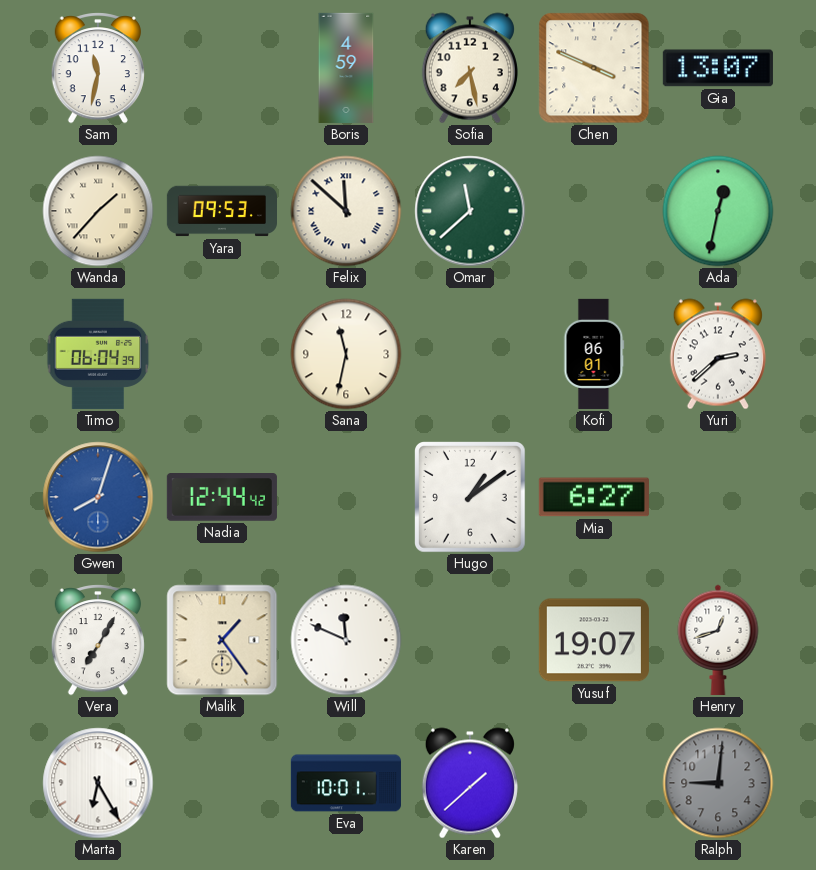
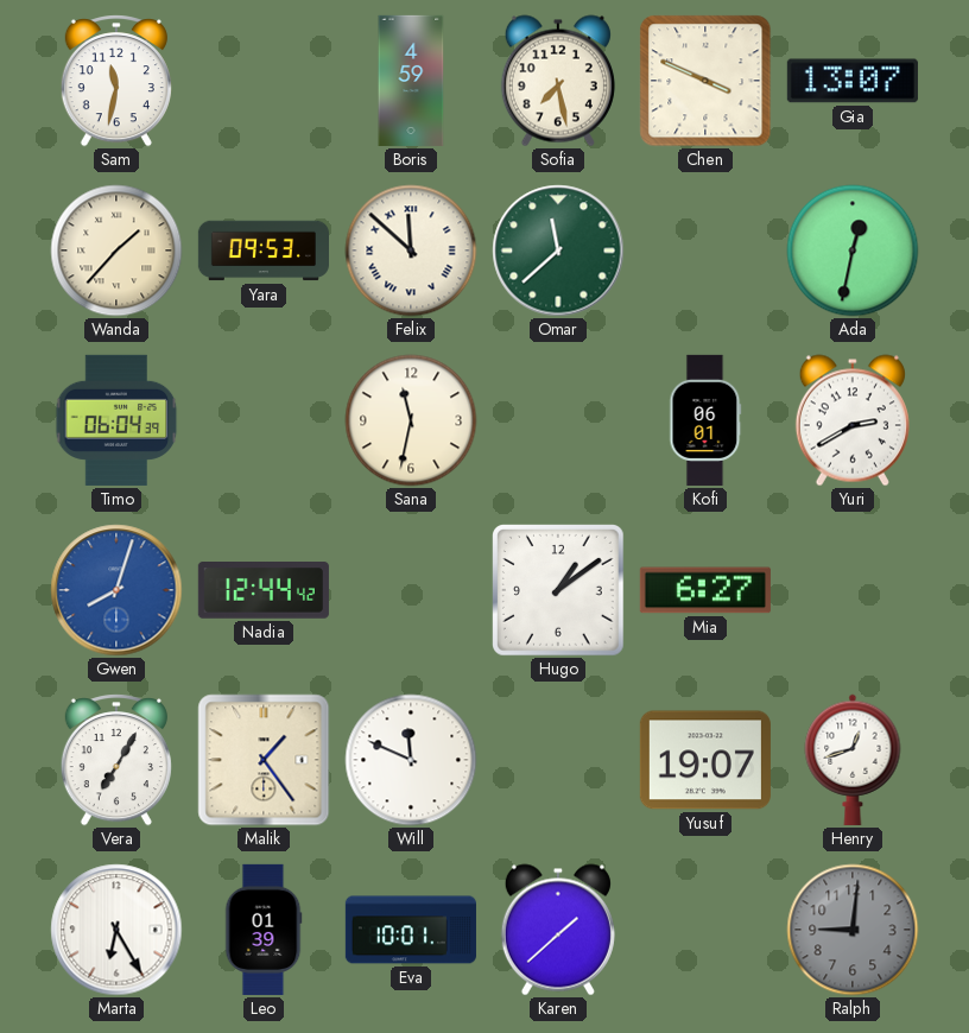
Yuri: 2:38 -> 2:40
Leo: none -> 01:39
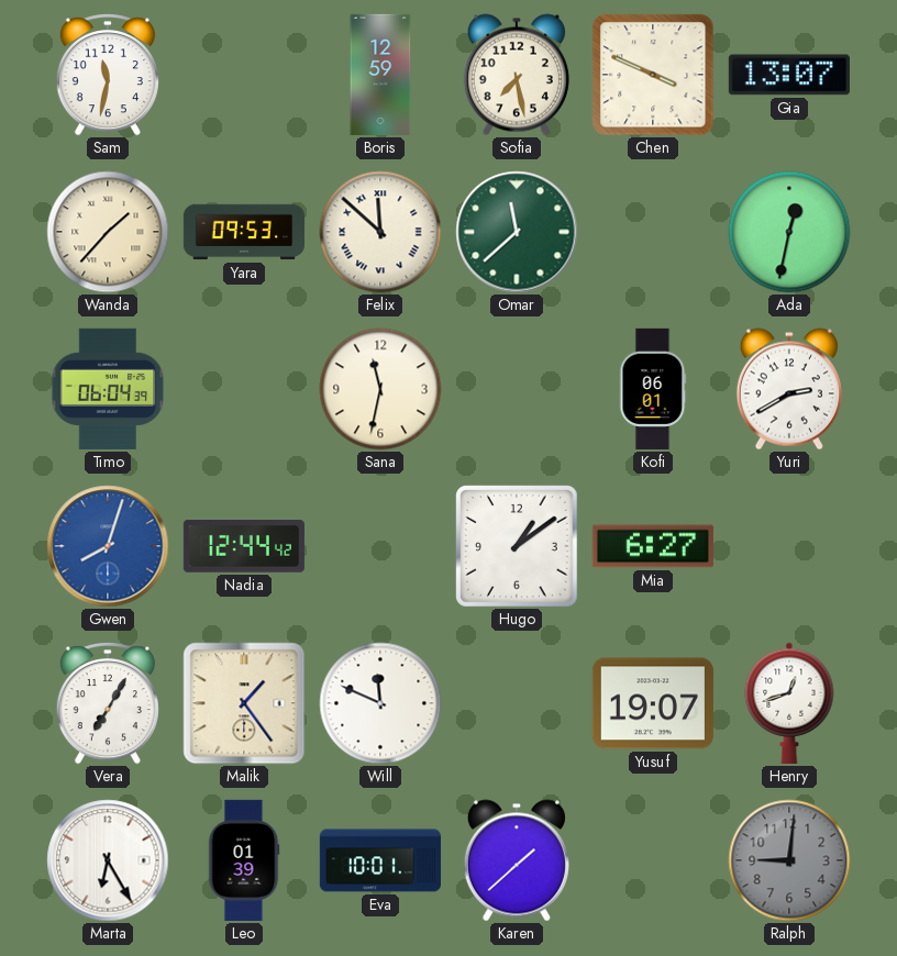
Boris: 4:59 -> 12:59
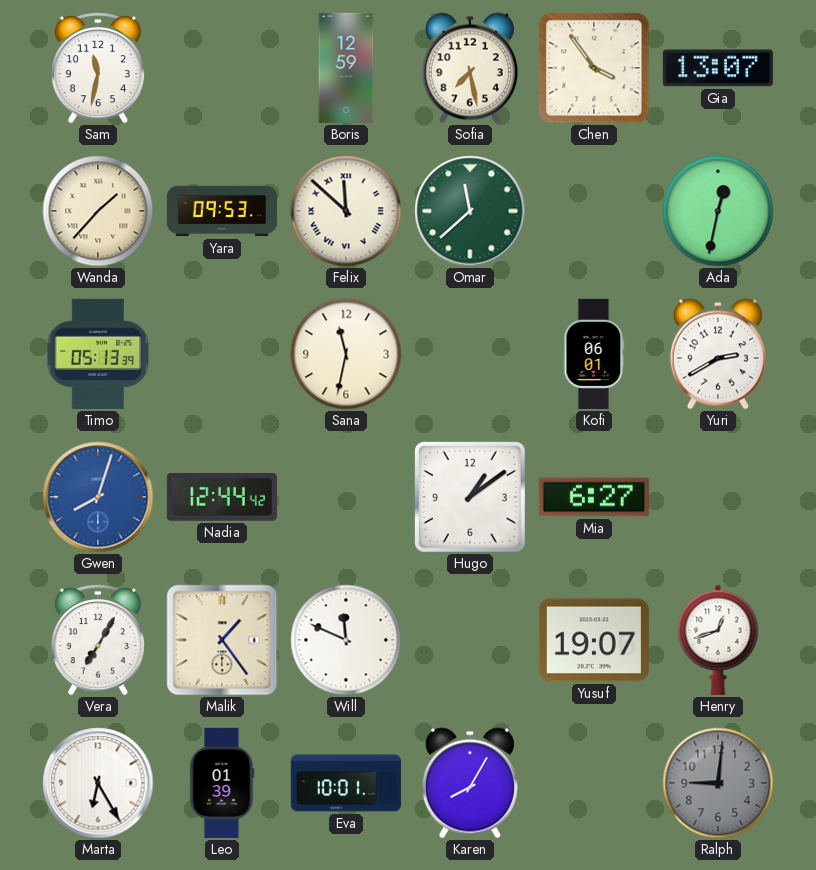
Chen: 3:49 -> 3:54
Timo: 06:04 -> 05:13
Karen: 1:38 -> 8:05
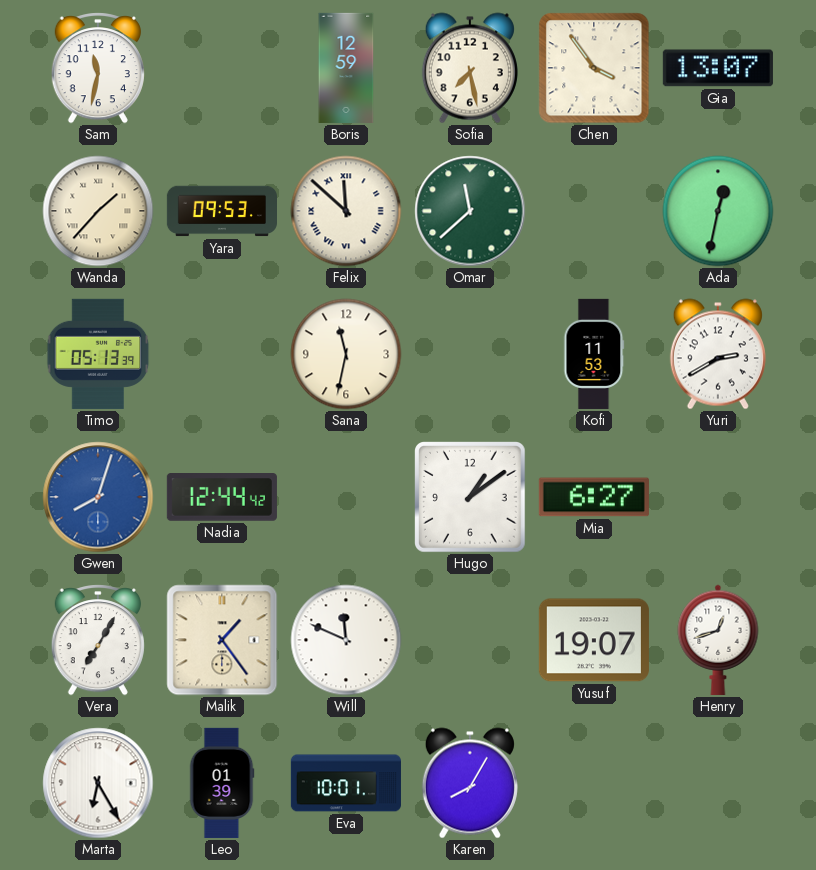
Kofi: 06:01 -> 11:53
Ralph: 9:01 -> none
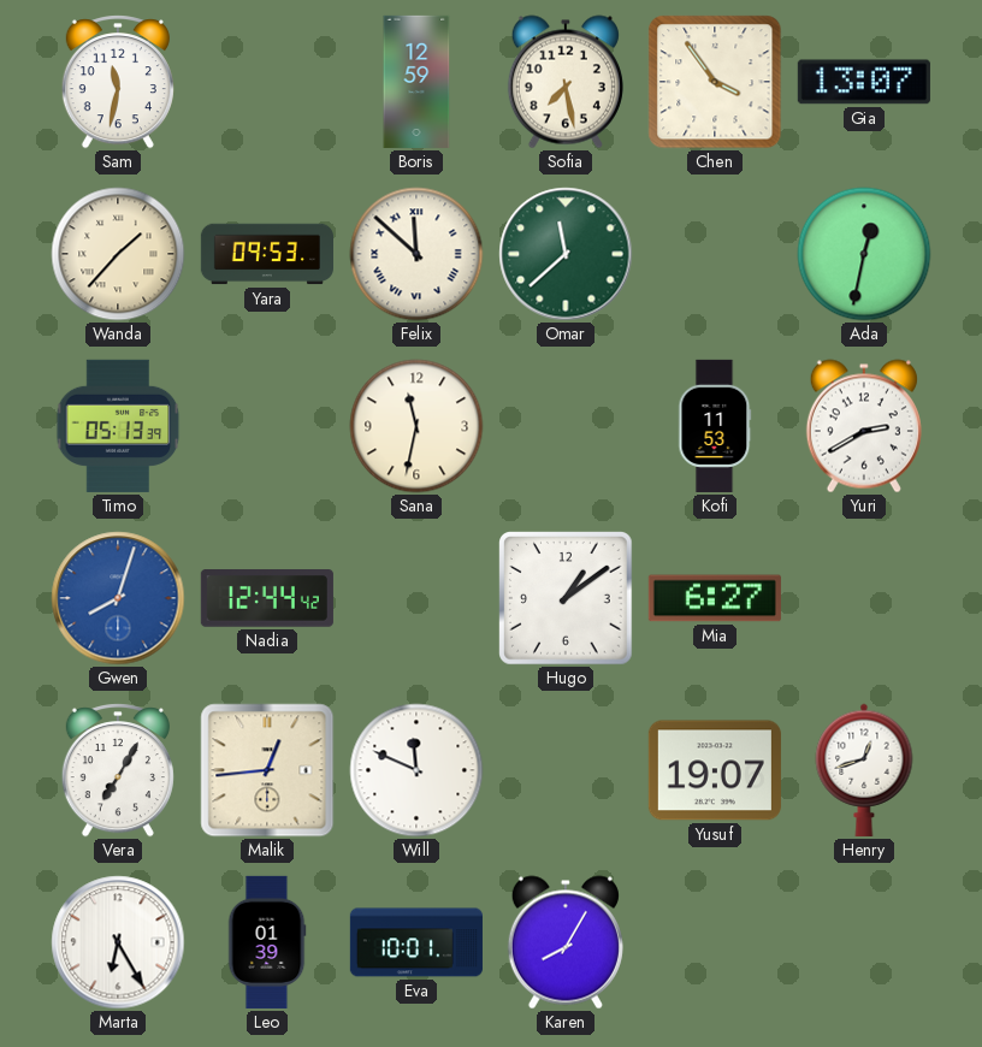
Malik: 1:24 -> 12:44
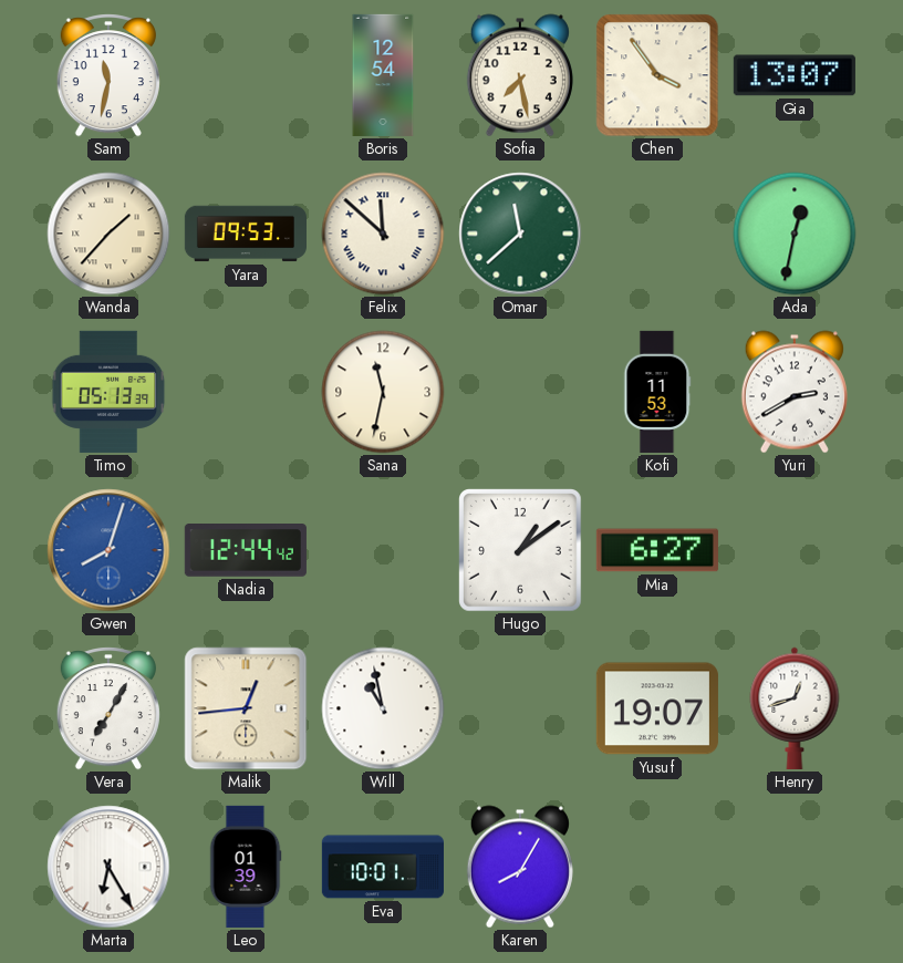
Boris: 12:59 -> 12:54
Will: 11:49 -> 10:58
